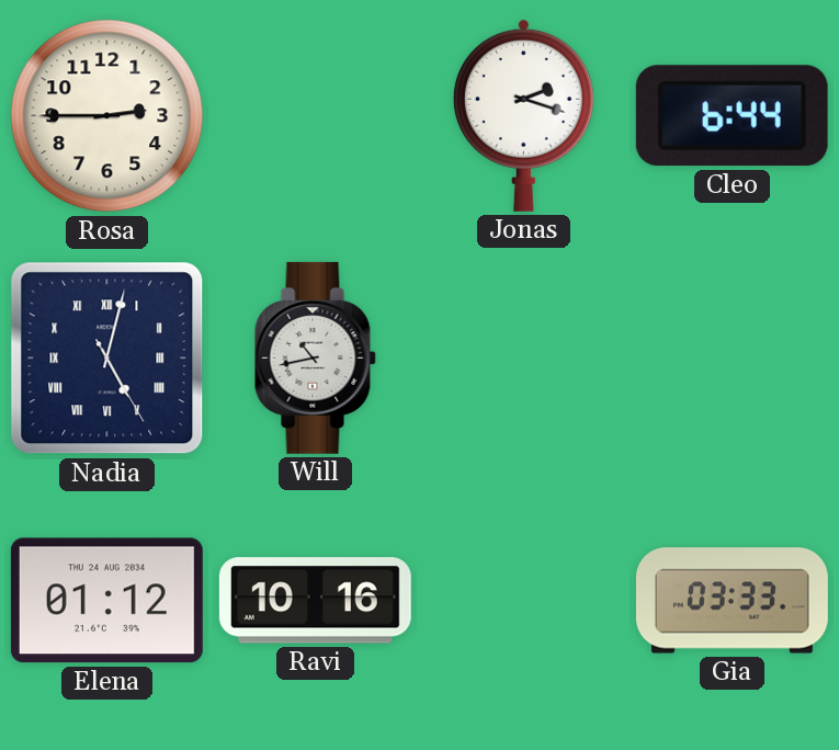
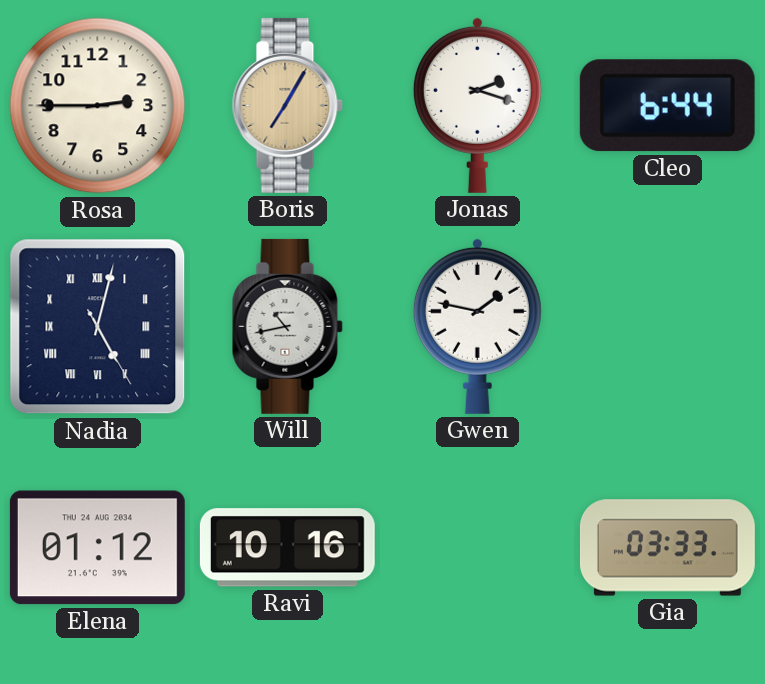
Boris: none -> 7:05
Gwen: none -> 1:47
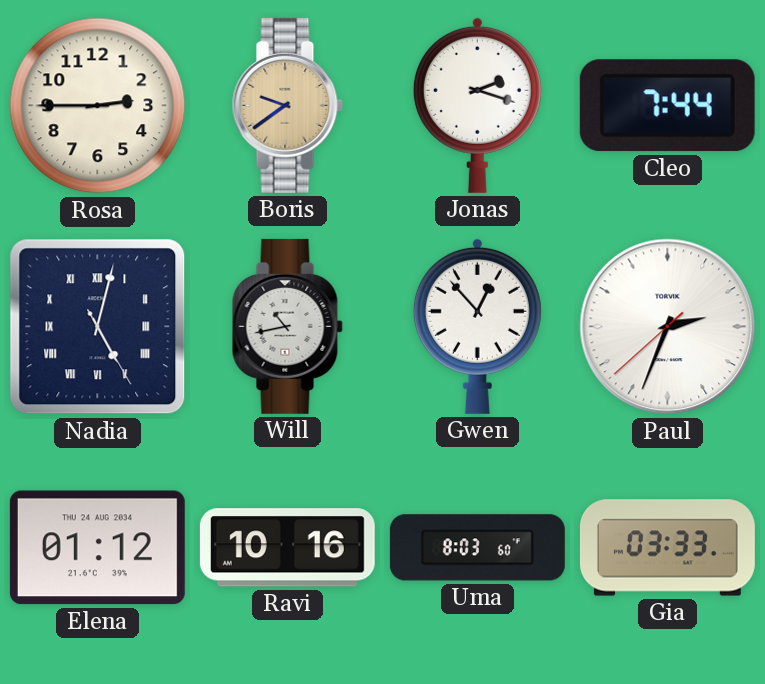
Boris: 7:05 -> 9:39
Cleo: 6:44 -> 7:44
Gwen: 1:47 -> 12:53
Paul: none -> 2:33
Uma: none -> 8:03
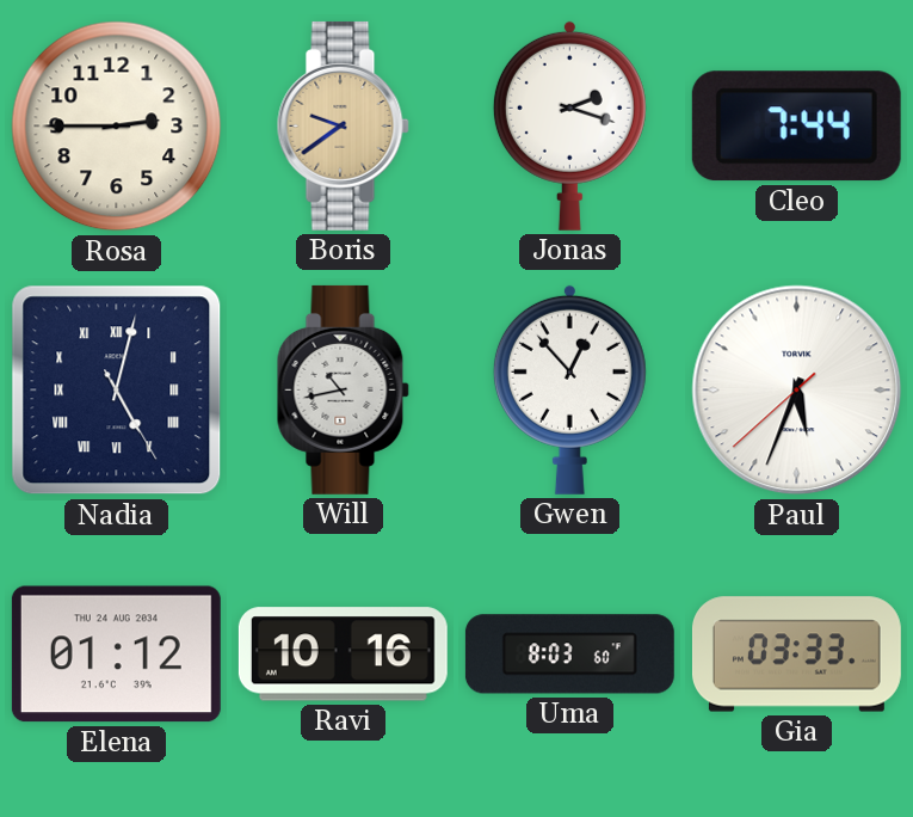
Paul: 2:33 -> 5:33
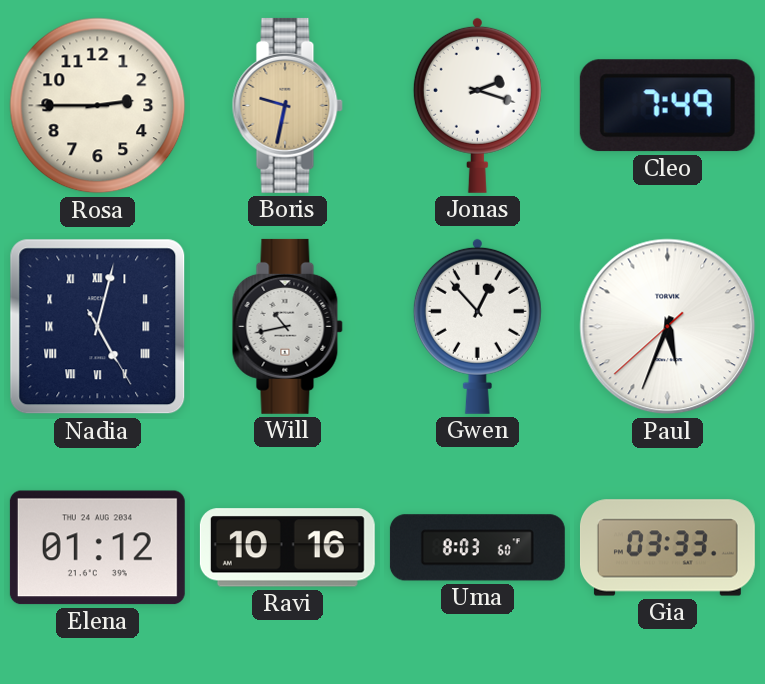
Boris: 9:39 -> 9:32
Cleo: 7:44 -> 7:49
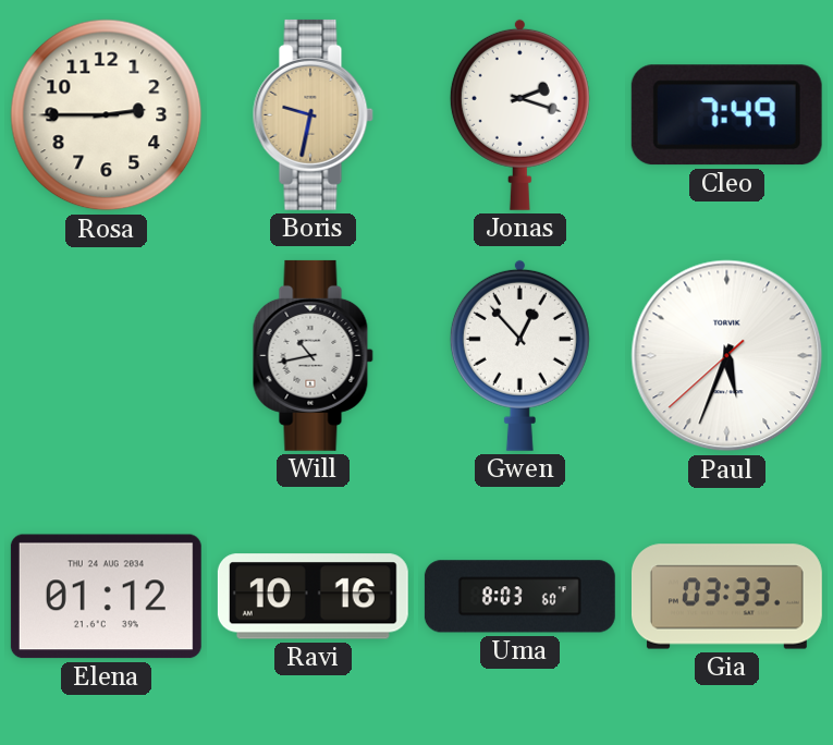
Nadia: 5:02 -> none
